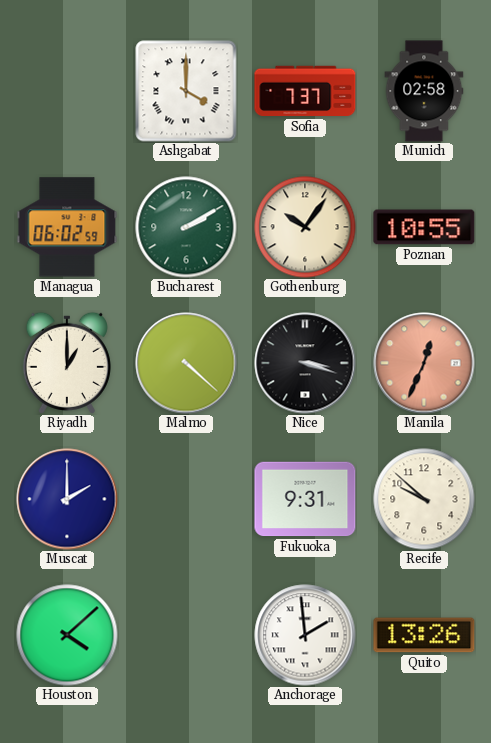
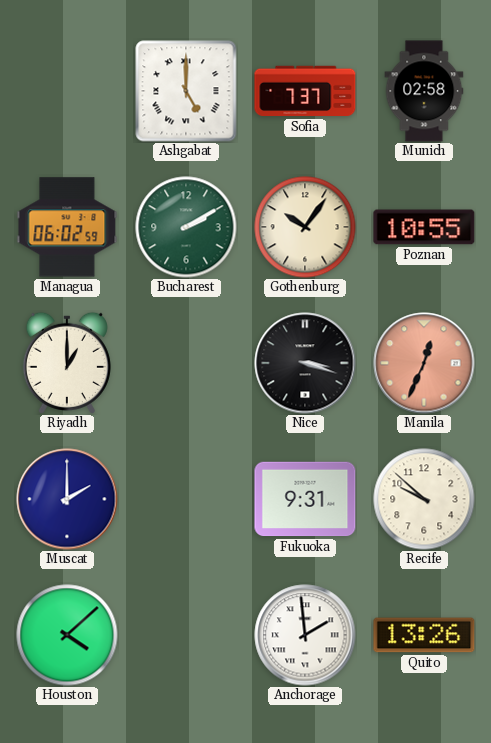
Ashgabat: 4:00 -> 5:00
Malmo: 4:22 -> none
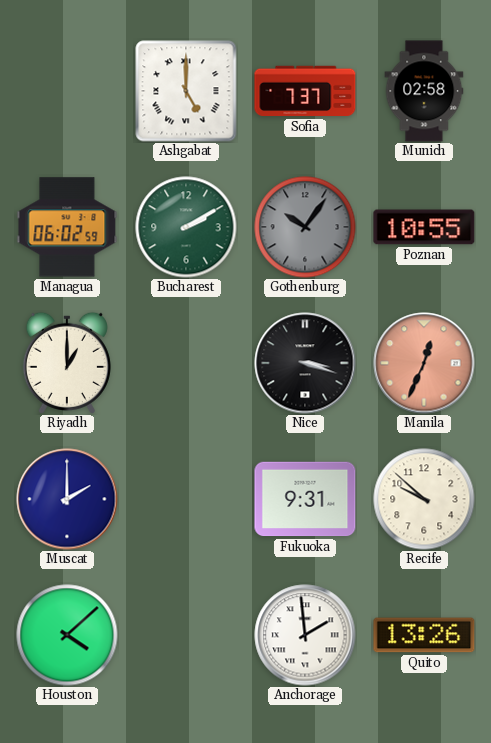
Gothenburg dial: cream -> grey
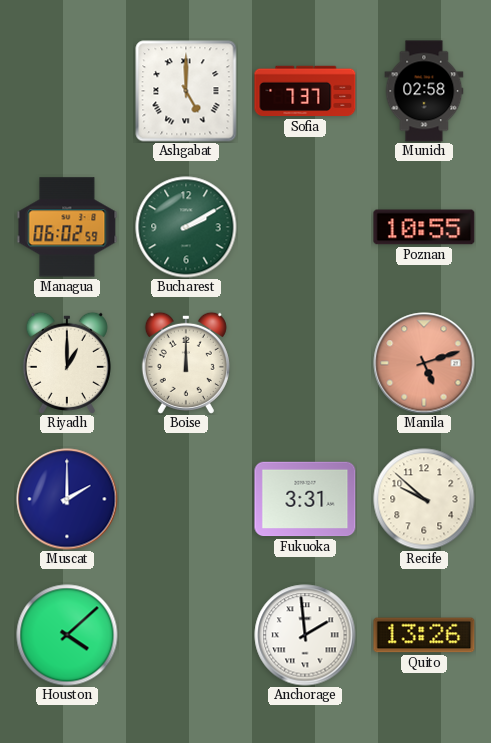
Gothenburg: 10:06 -> none
Boise: none -> 12:00
Nice: 3:18 -> none
Manila: 12:34 -> 5:12
Fukuoka: 9:31 -> 3:31
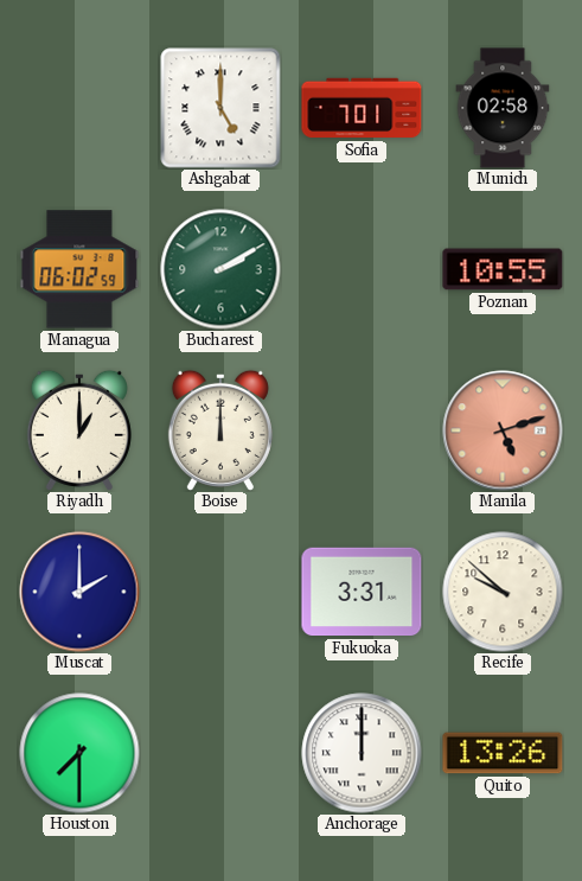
Sofia: 7:37 -> 7:01
Houston: 4:08 -> 7:30
Anchorage: 1:59 -> 12:00
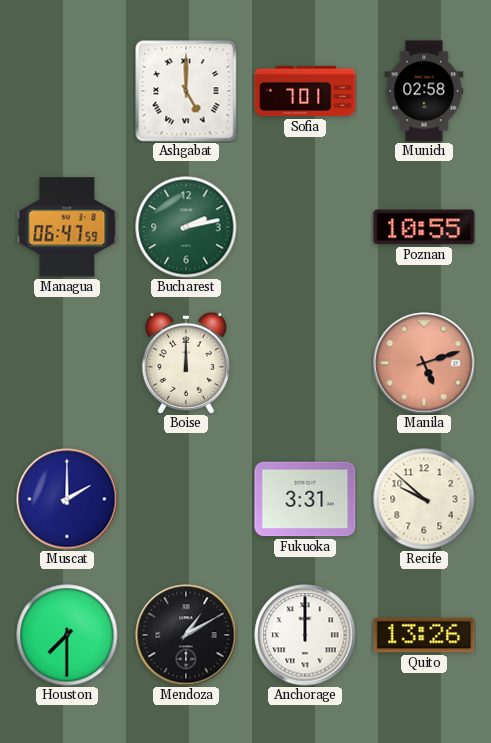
Managua: 06:02 -> 06:47
Bucharest: 2:10 -> 2:13
Riyadh: 1:00 -> none
Mendoza: none -> 1:10
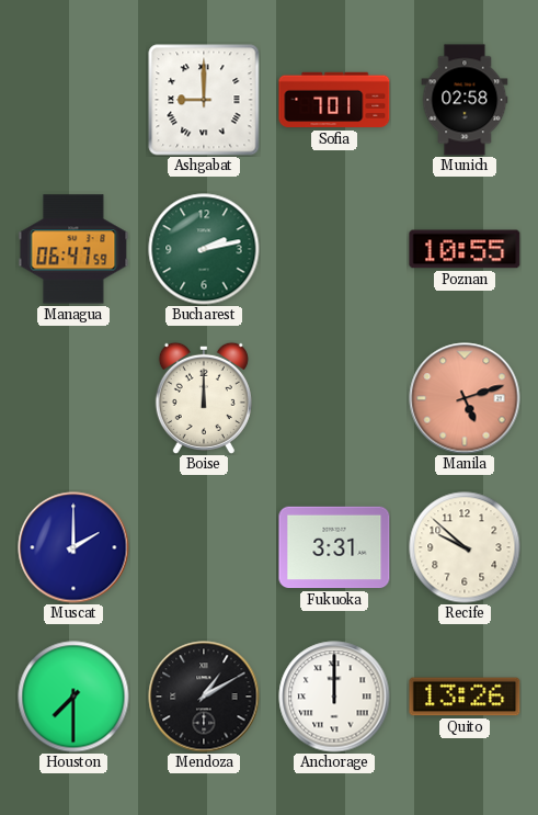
Ashgabat: 5:00 -> 9:00
